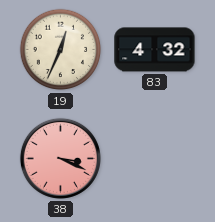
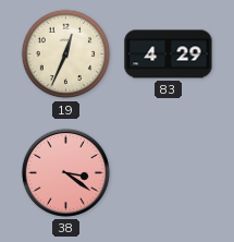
83: 4:32 -> 4:29
38: 3:19 -> 3:21
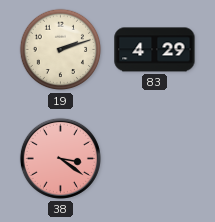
19: 12:34 -> 2:12
